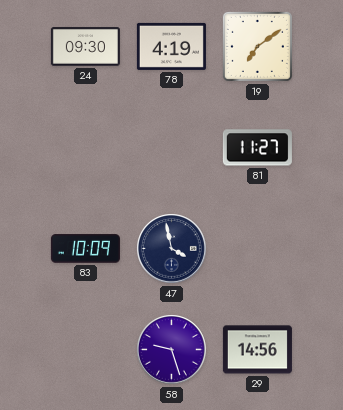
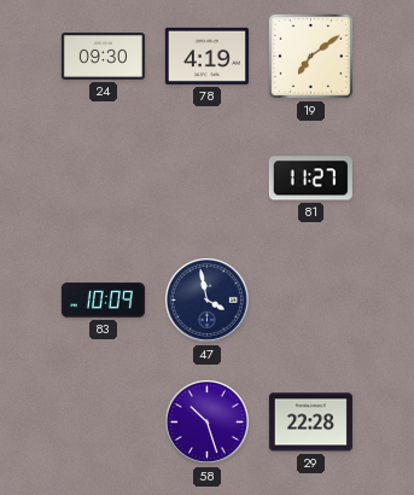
58: 9:27 -> 10:27
29: 14:56 -> 22:28
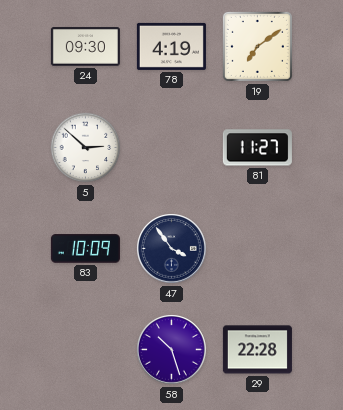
5: none -> 2:52
47: 3:58 -> 3:54
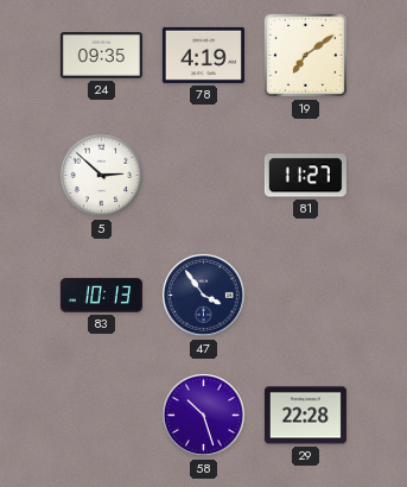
24: 09:30 -> 09:35
83: 10:09 -> 10:13
